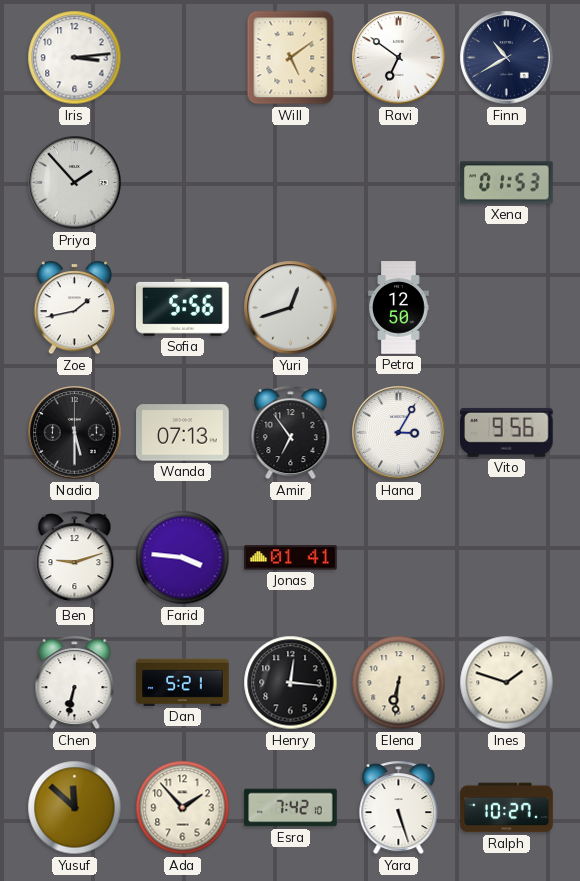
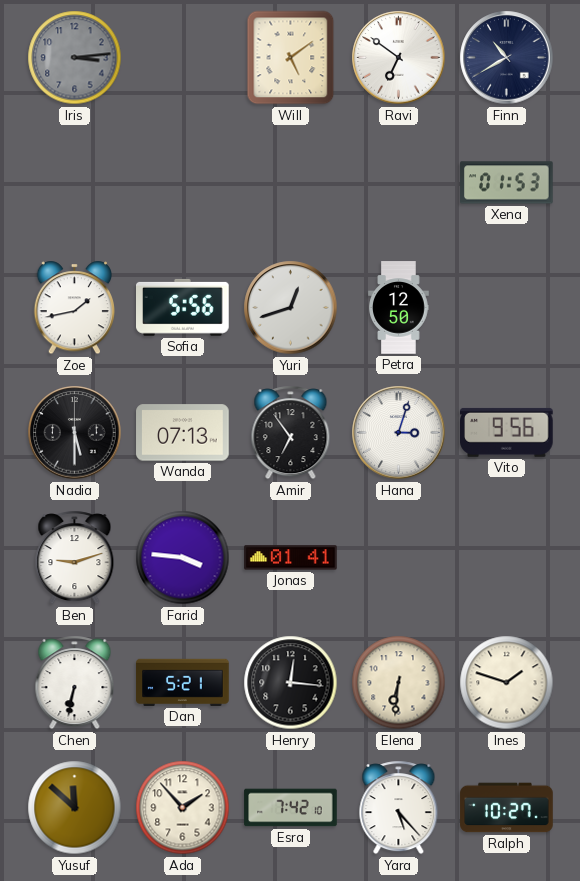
Iris dial: white -> grey
Priya: 1:53 -> none
Hana: 3:05 -> 3:03
Yara: 5:27 -> 5:23
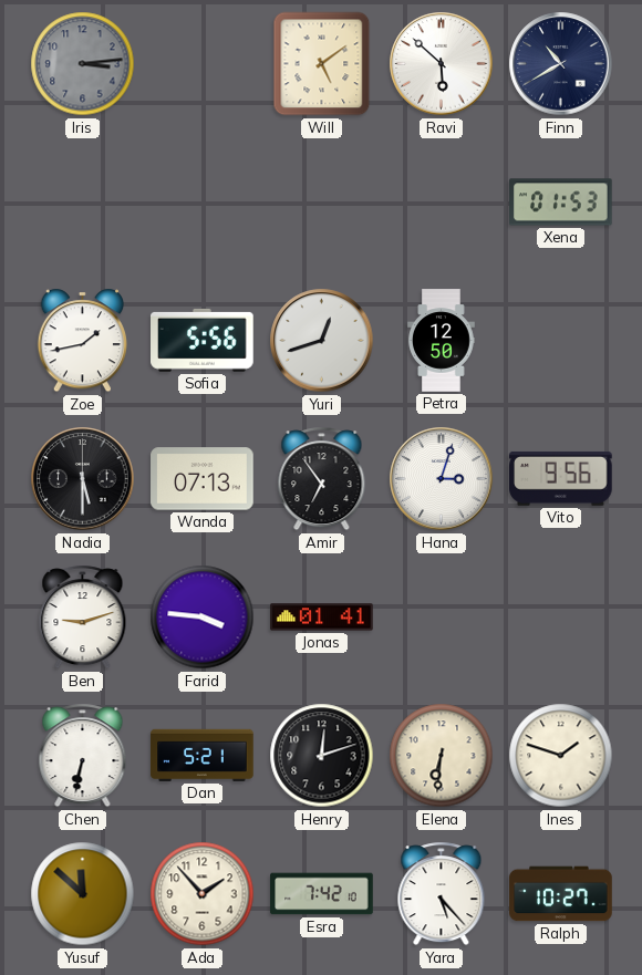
Ravi: 6:51 -> 5:52
Henry: 12:16 -> 12:12
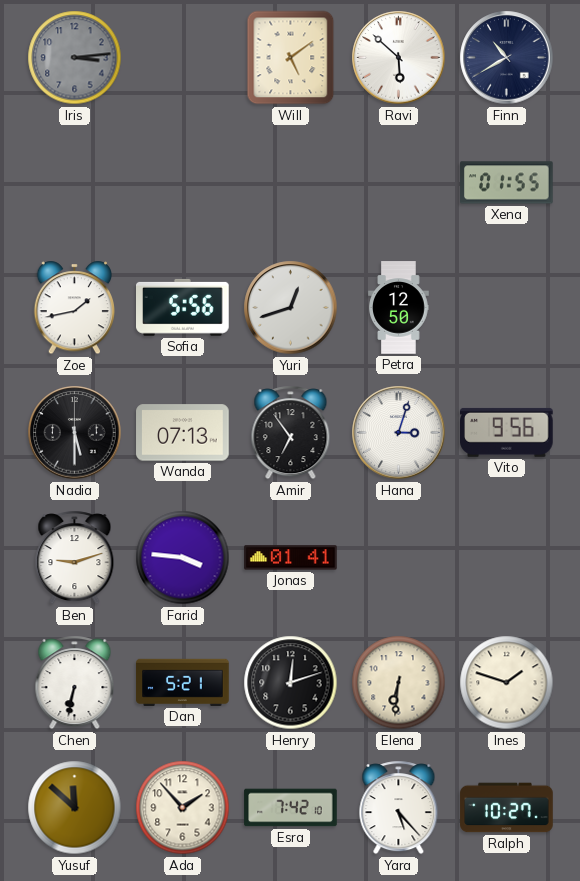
Xena: 01:53 -> 01:55
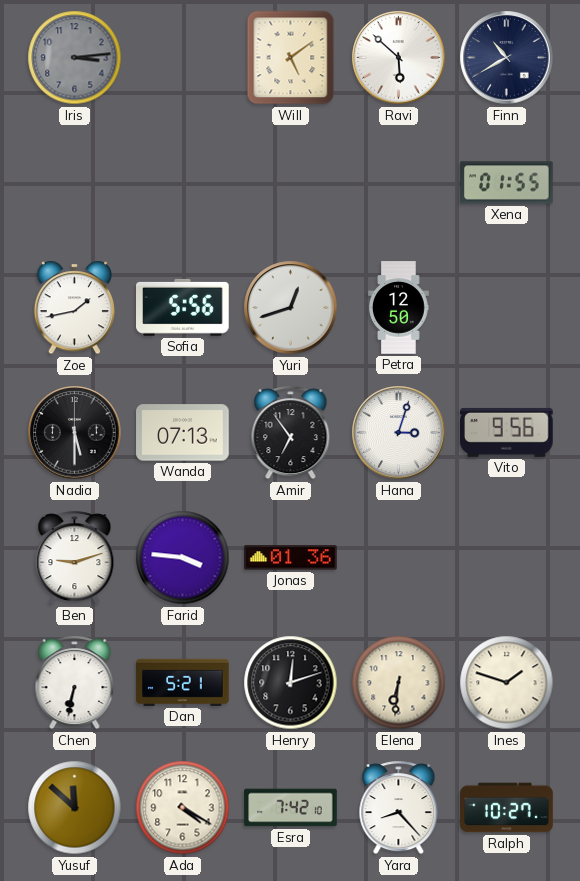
Jonas: 01:41 -> 01:36
Ada: 1:53 -> 4:20
Yara: 5:23 -> 8:23
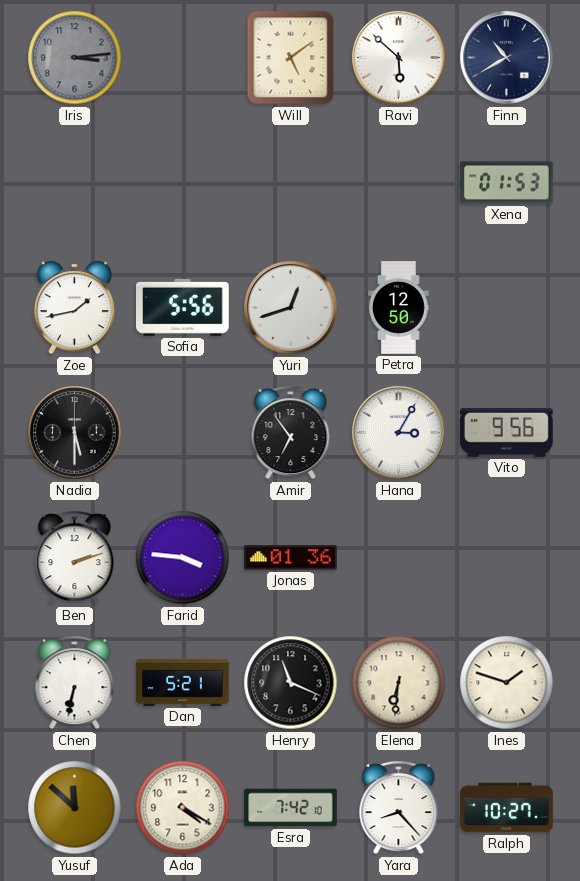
Xena: 01:55 -> 01:53
Wanda: 07:13 -> none
Hana: 3:03 -> 3:05
Ben: 9:12 -> 2:12
Henry: 12:12 -> 11:19
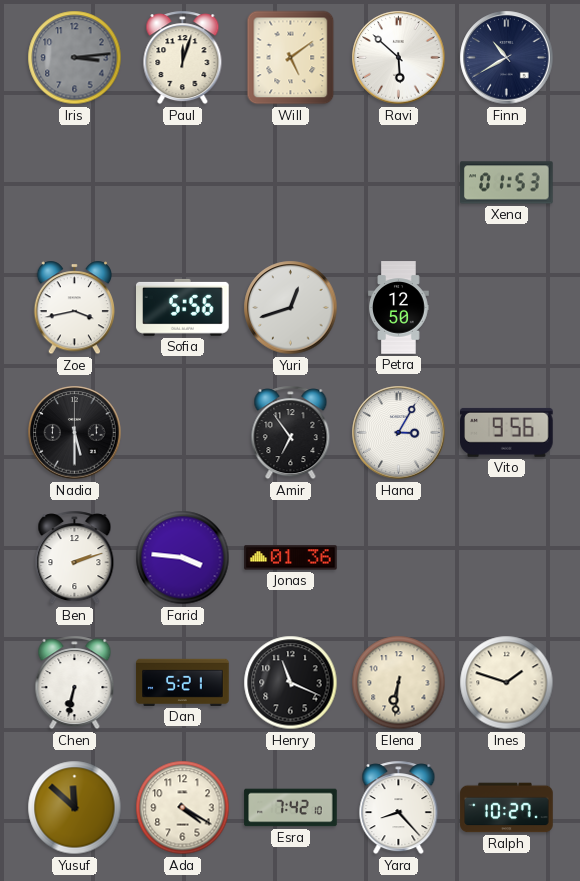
Paul: none -> 12:03
Zoe: 1:43 -> 3:43
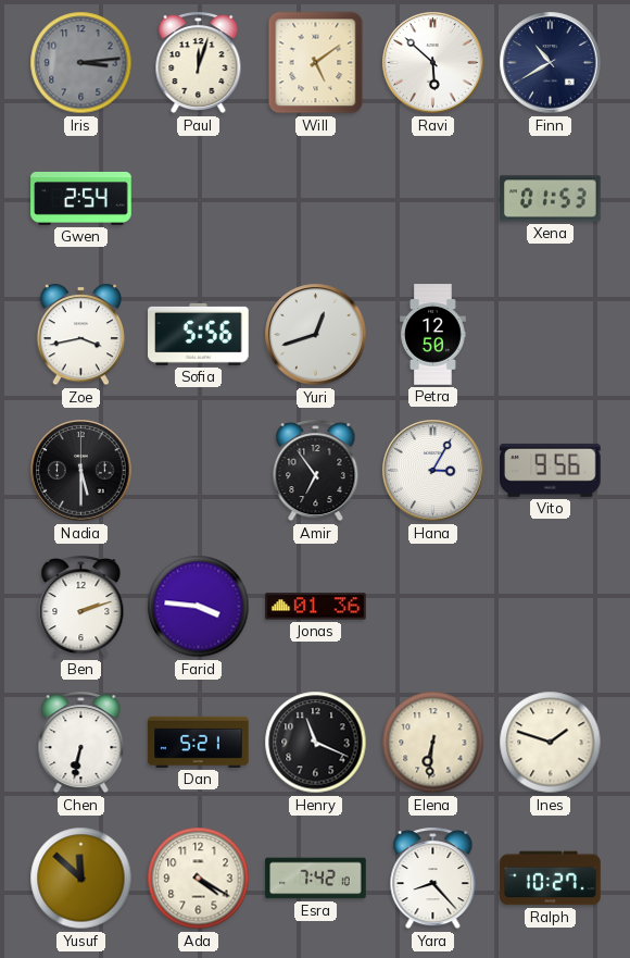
Gwen: none -> 2:54
